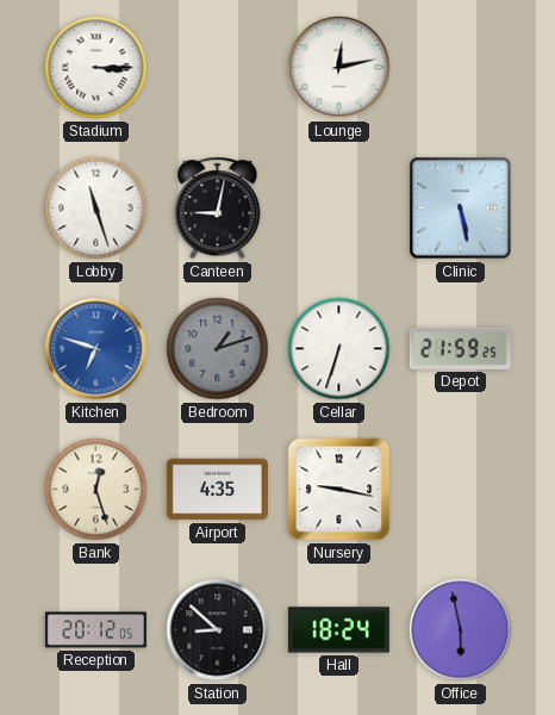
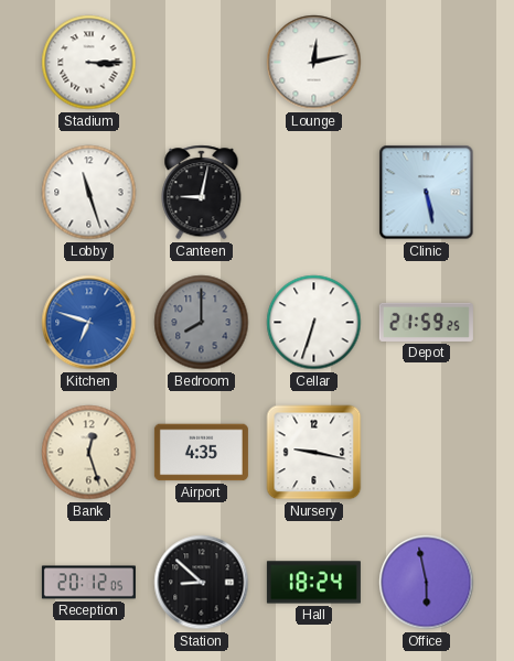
Bedroom: 1:12 -> 8:00
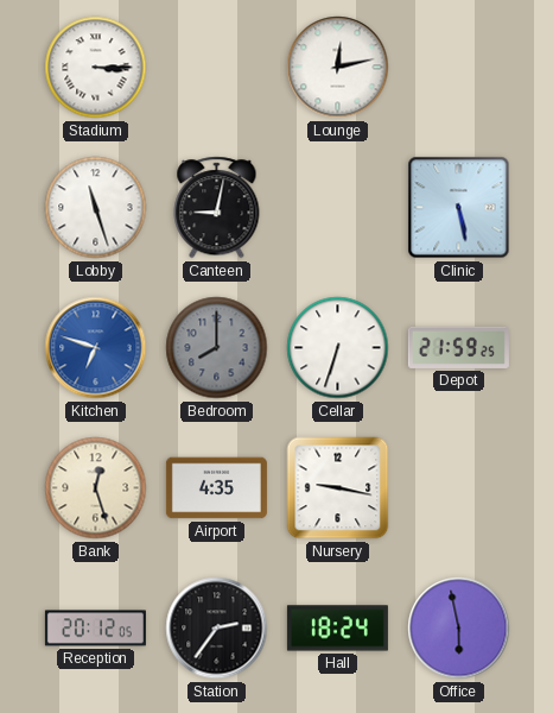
Station: 8:52 -> 2:36
